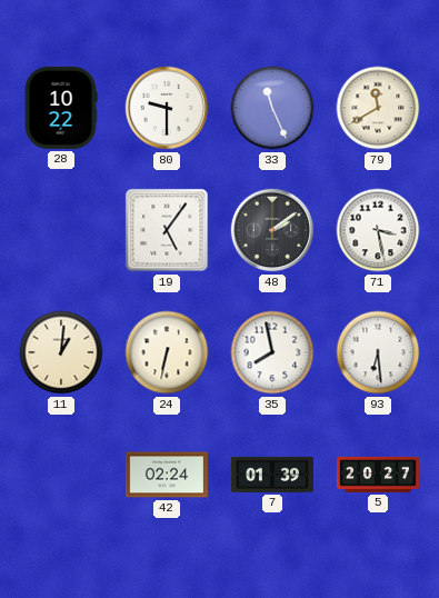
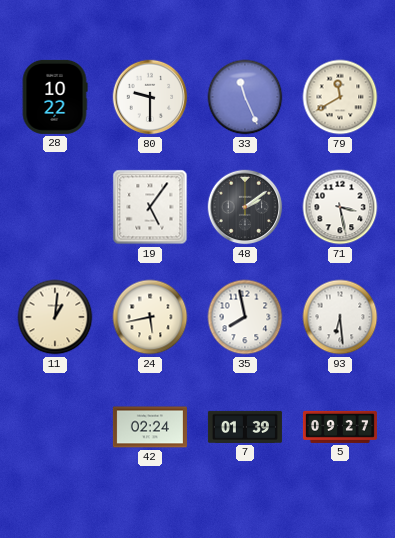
24: 6:32 -> 5:43
5: 20:27 -> 09:27
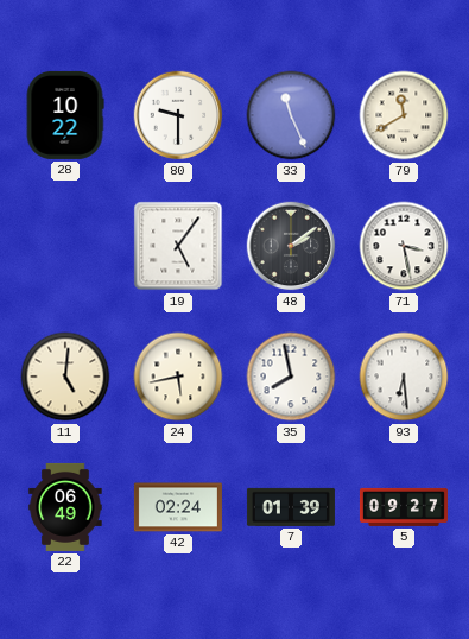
11: 1:01 -> 5:01
22: none -> 06:49
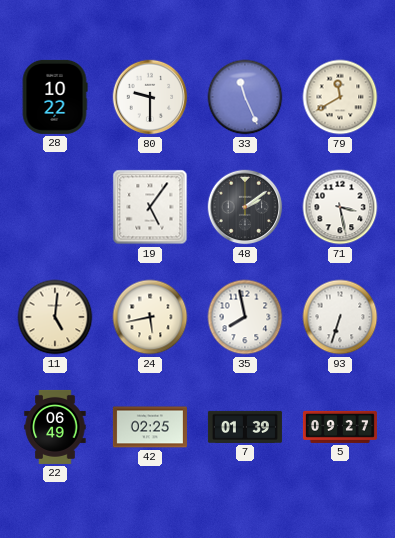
93: 6:29 -> 6:33
42: 02:24 -> 02:25
